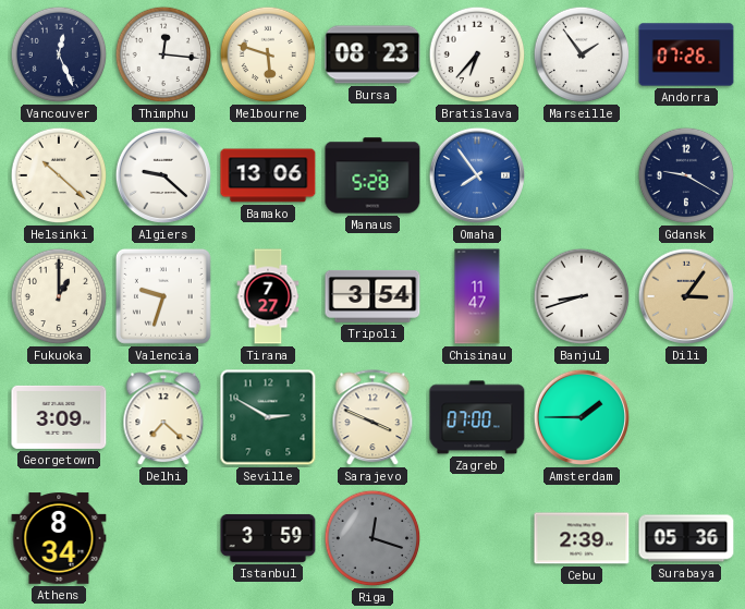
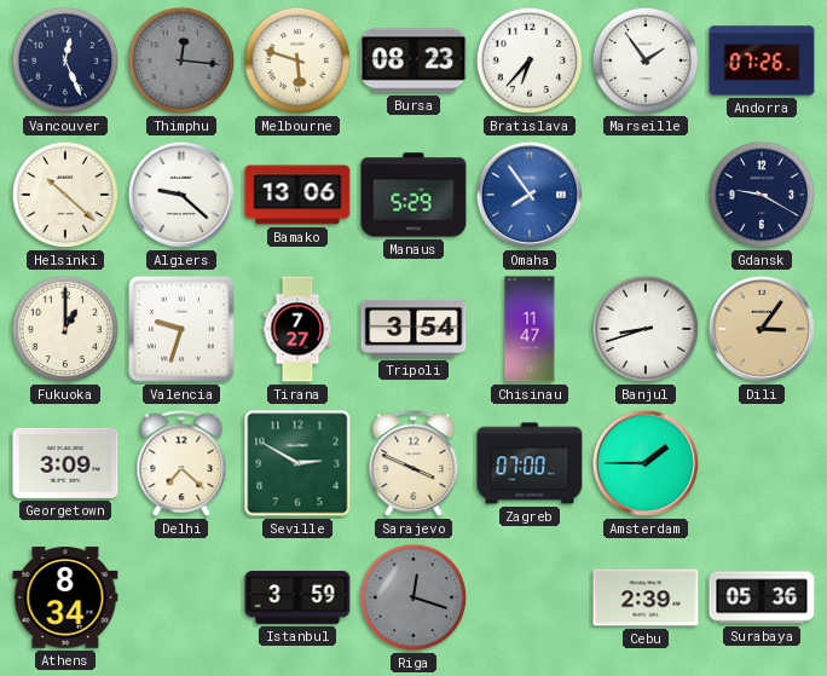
Thimphu dial: white -> grey
Manaus: 5:28 -> 5:29
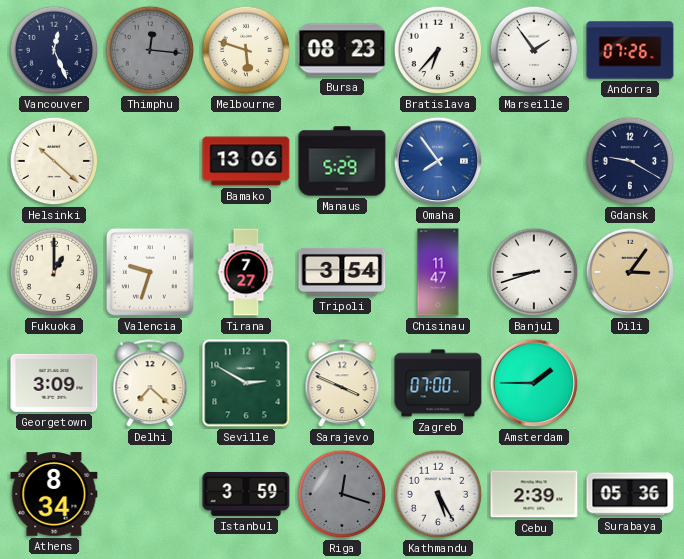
Algiers: 9:22 -> none
Kathmandu: none -> 5:25
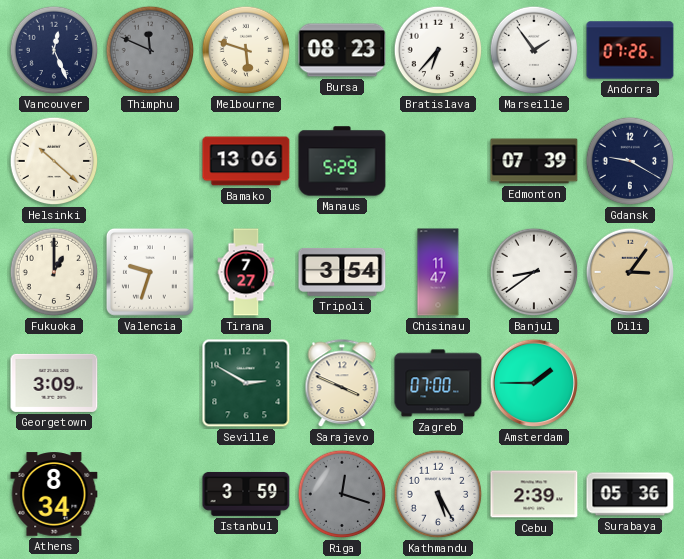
Thimphu: 12:16 -> 11:49
Omaha: 7:54 -> none
Edmonton: none -> 07:39
Banjul: 8:42 -> 8:39
Delhi: 7:22 -> none
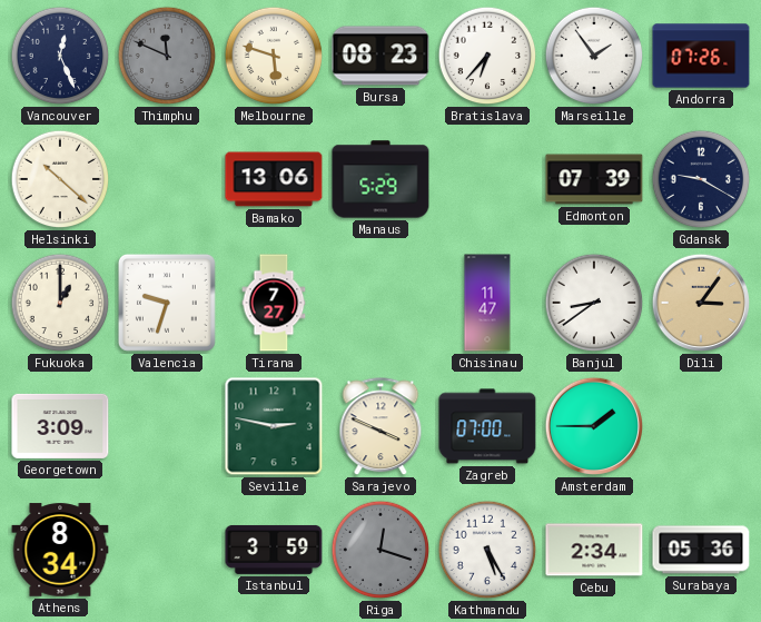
Tripoli: 3:54 -> none
Seville: 2:50 -> 2:47
Cebu: 2:39 -> 2:34
